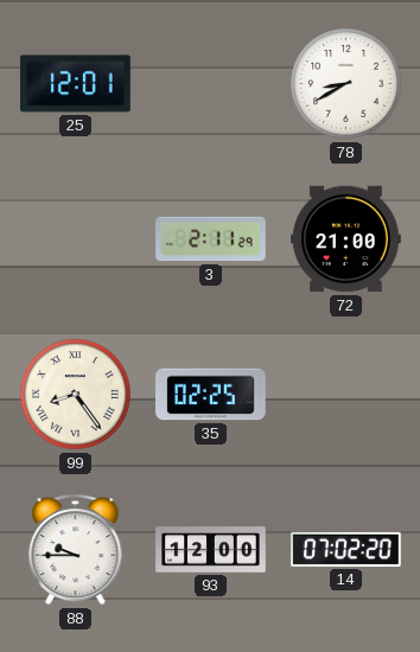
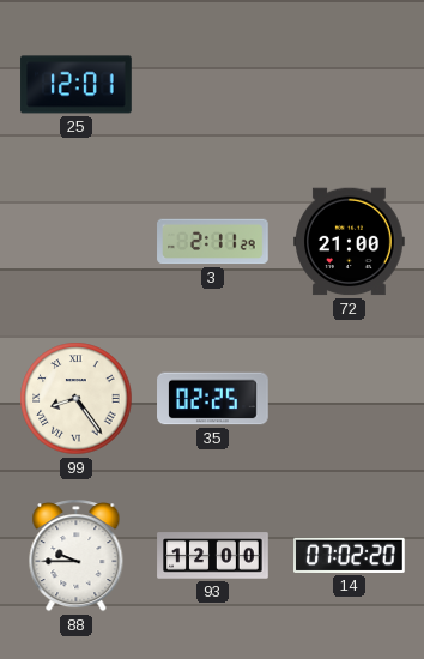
78: 8:40 -> none
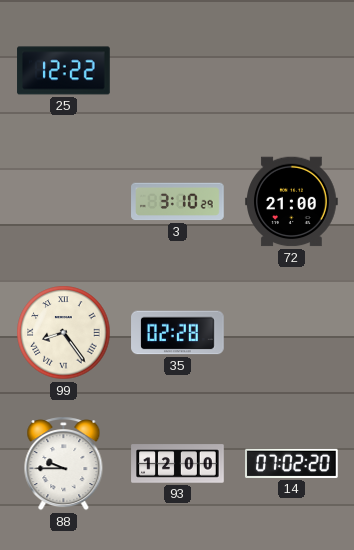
25: 12:01 -> 12:22
3: 2:11 -> 3:10
35: 02:25 -> 02:28
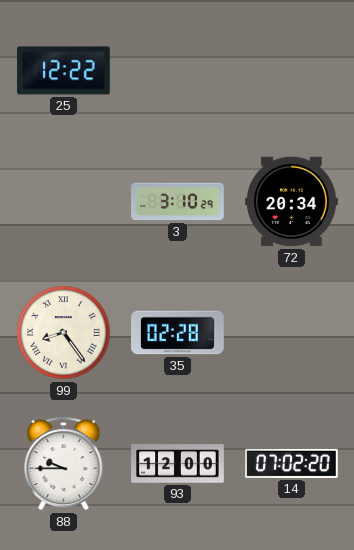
72: 21:00 -> 20:34
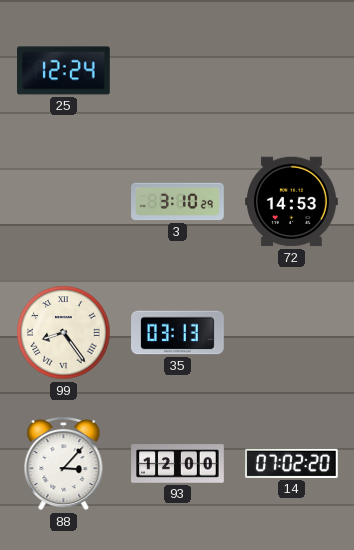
25: 12:22 -> 12:24
72: 20:34 -> 14:53
35: 02:28 -> 03:13
88: 9:45 -> 3:07
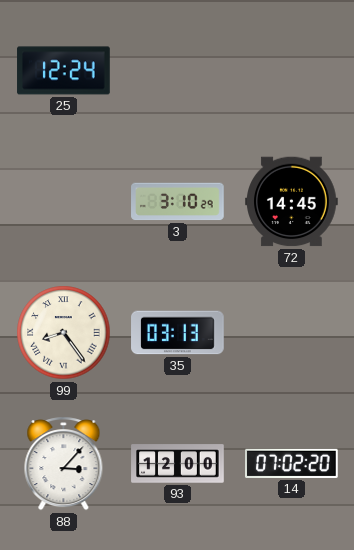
72: 14:53 -> 14:45
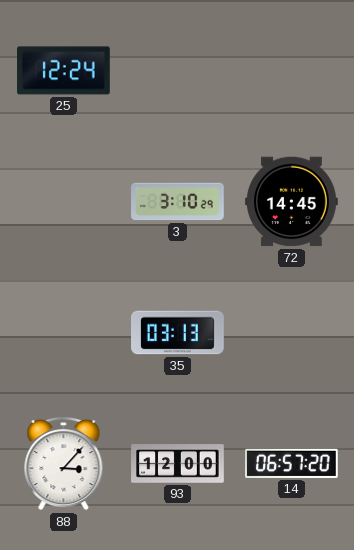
99: 8:24 -> none
14: 07:02 -> 06:57
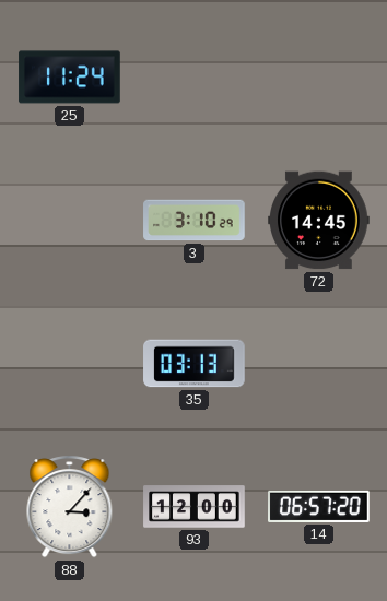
25: 12:24 -> 11:24
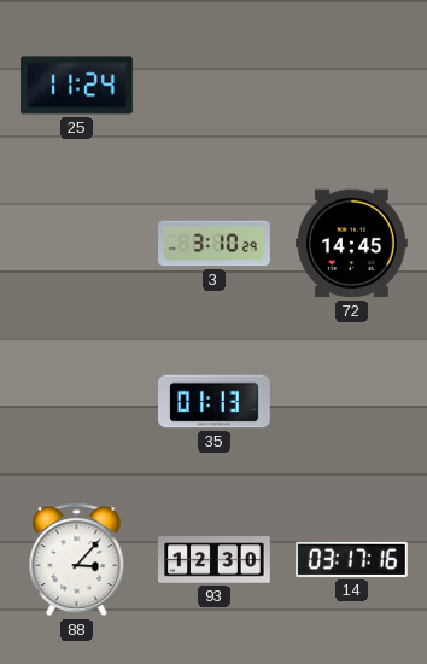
35: 03:13 -> 01:13
93: 12:00 -> 12:30
14: 06:57 -> 03:17
